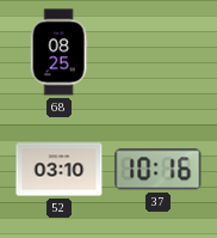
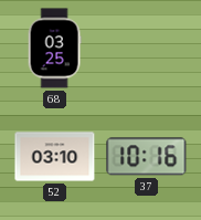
68: 08:25 -> 03:25
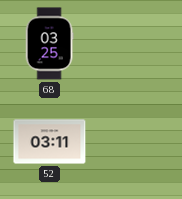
52: 03:10 -> 03:11
37: 10:16 -> none
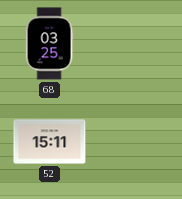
52: 03:11 -> 15:11
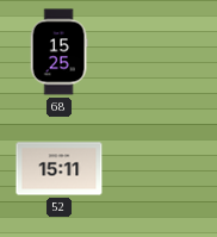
68: 03:25 -> 15:25
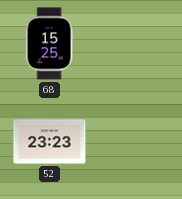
52: 15:11 -> 23:23
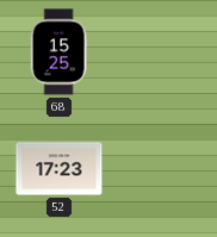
52: 23:23 -> 17:23
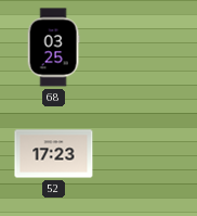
68: 15:25 -> 03:25
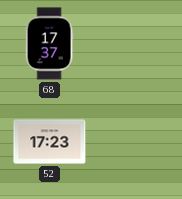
68: 03:25 -> 17:37
